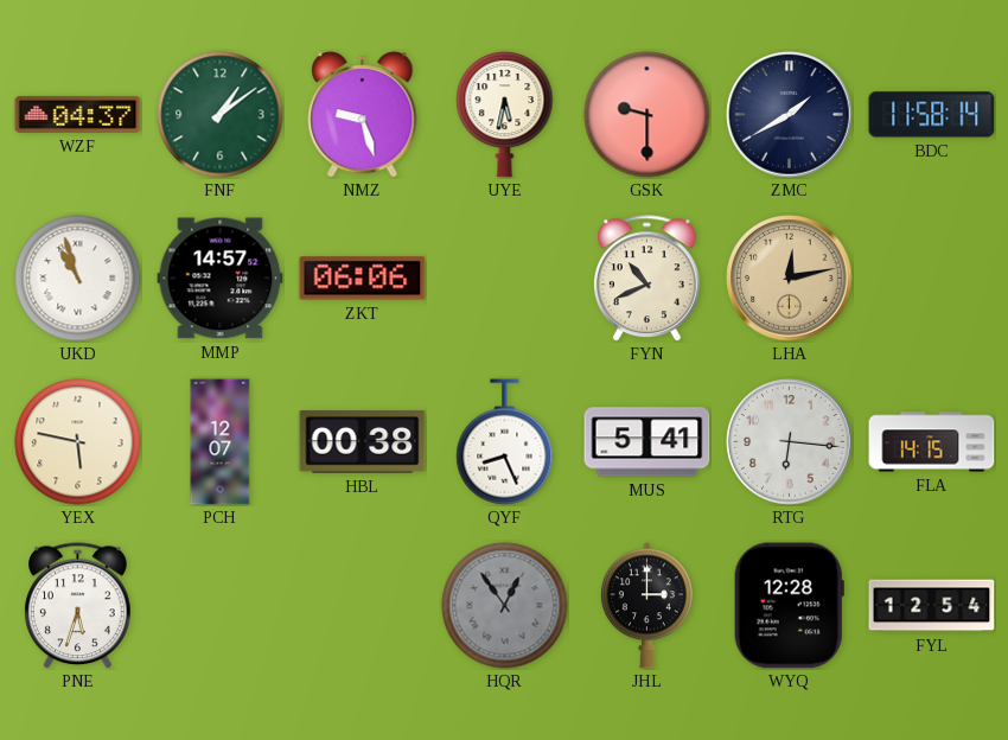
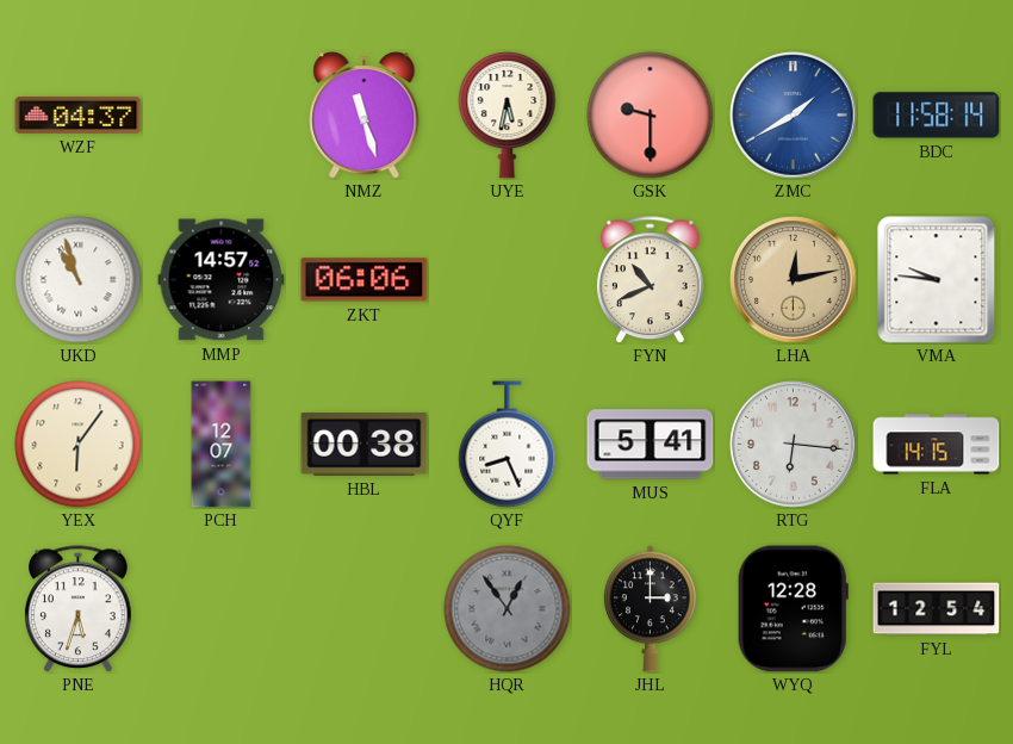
FNF: 1:09 -> none
NMZ: 9:27 -> 11:27
ZMC dial: navy -> blue
VMA: none -> 9:46
YEX: 5:47 -> 6:06
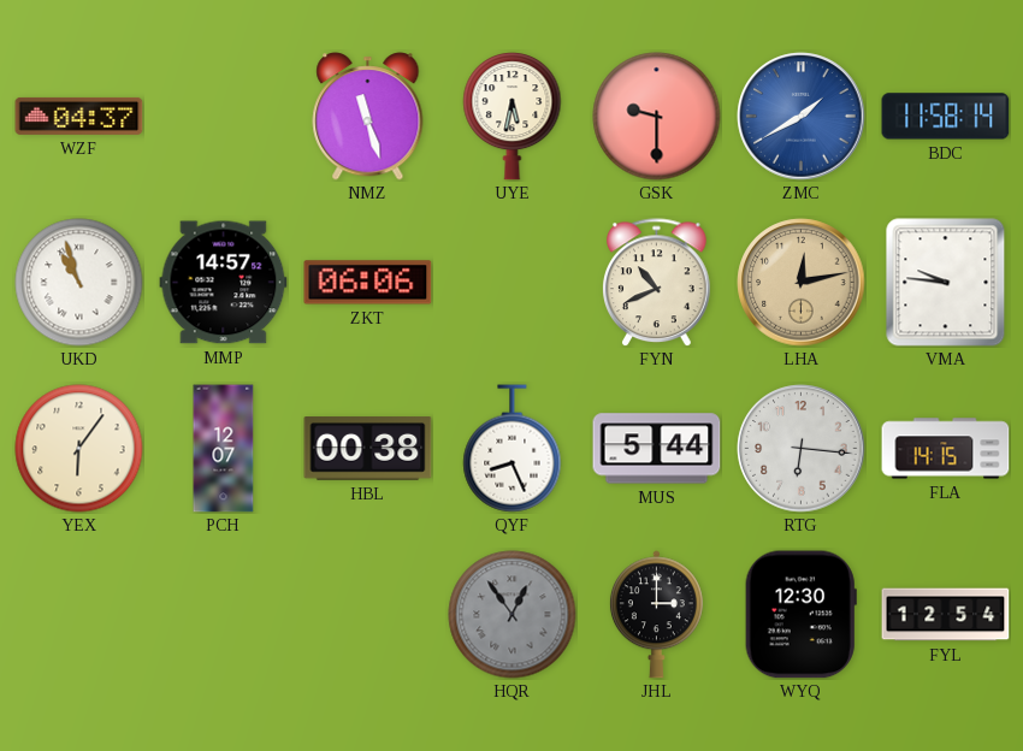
MUS: 5:41 -> 5:44
PNE: 5:33 -> none
WYQ: 12:28 -> 12:30
